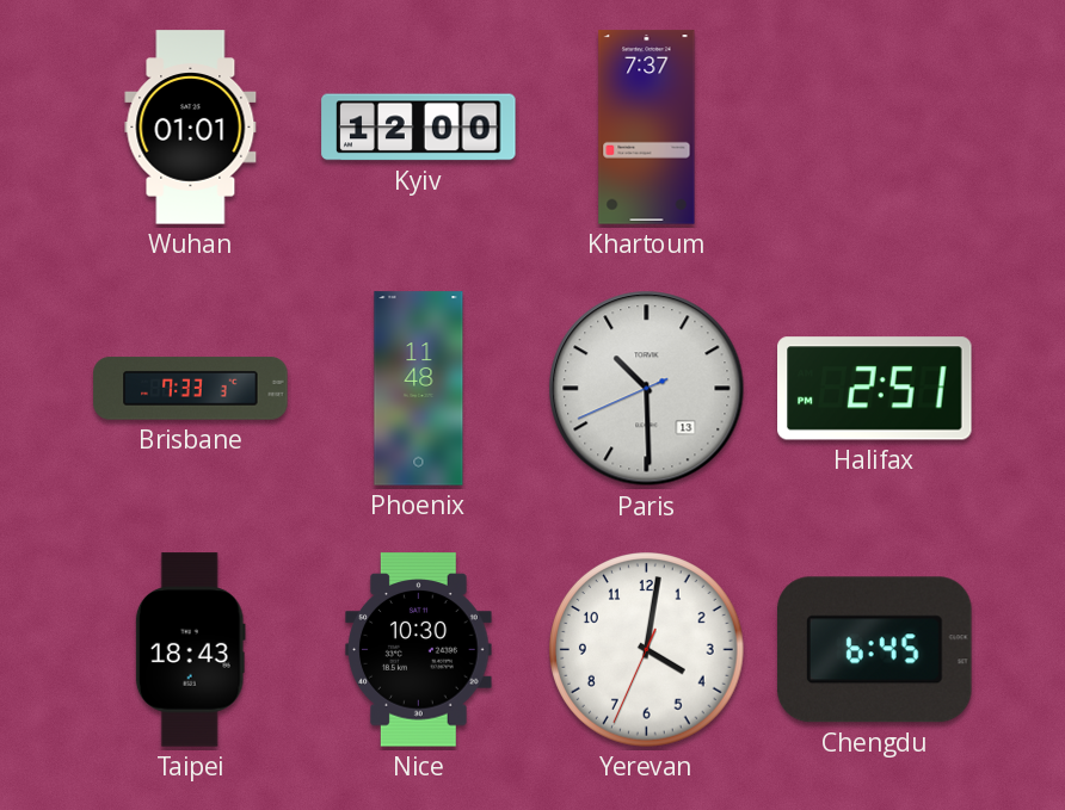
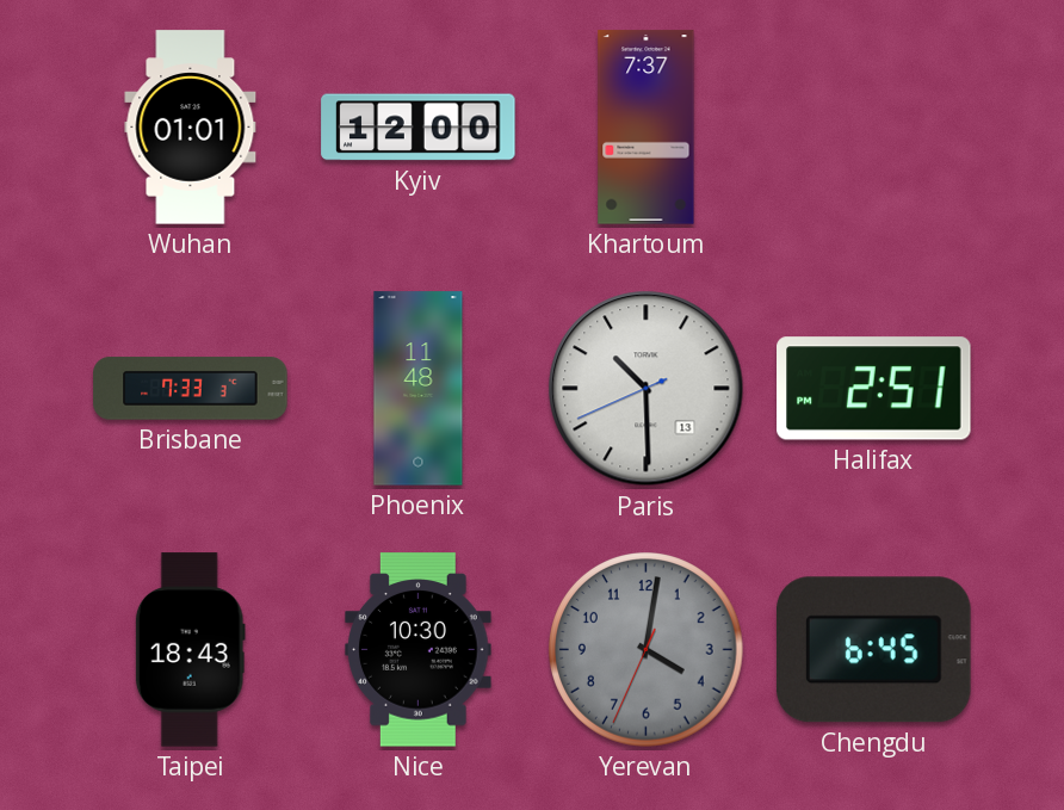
Yerevan dial: white -> grey
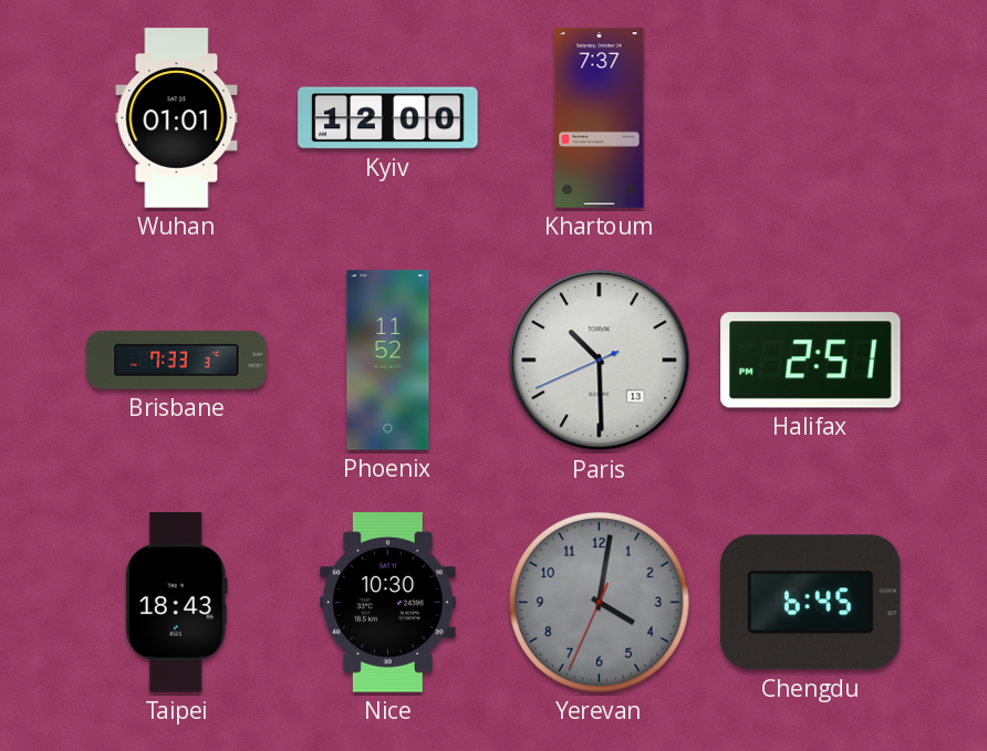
Phoenix: 11:48 -> 11:52
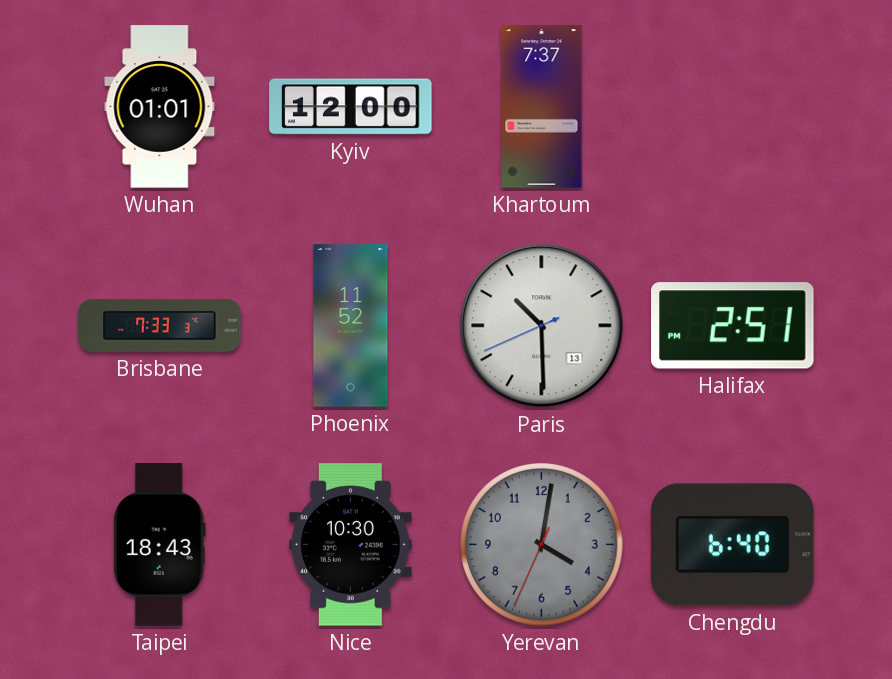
Chengdu: 6:45 -> 6:40
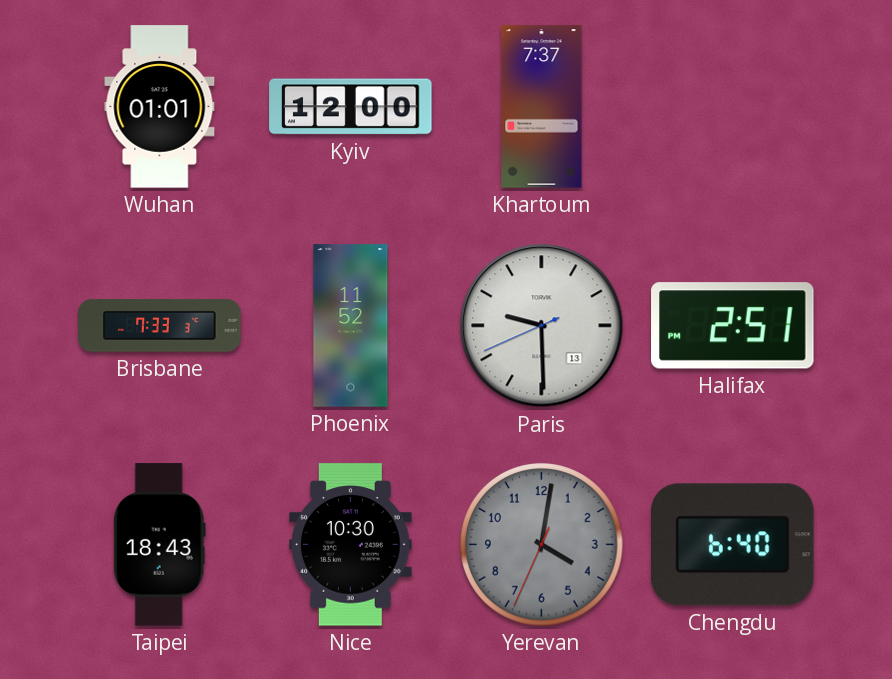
Paris: 10:29 -> 9:29
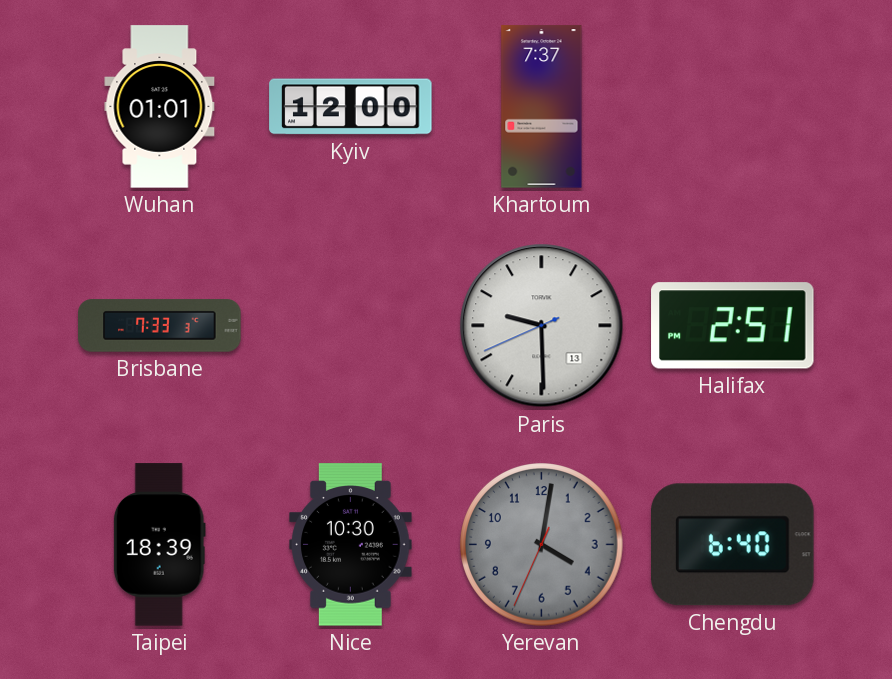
Phoenix: 11:52 -> none
Taipei: 18:43 -> 18:39
